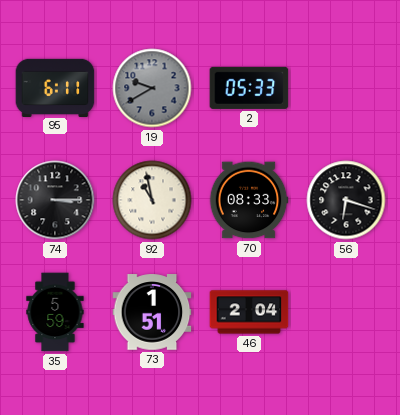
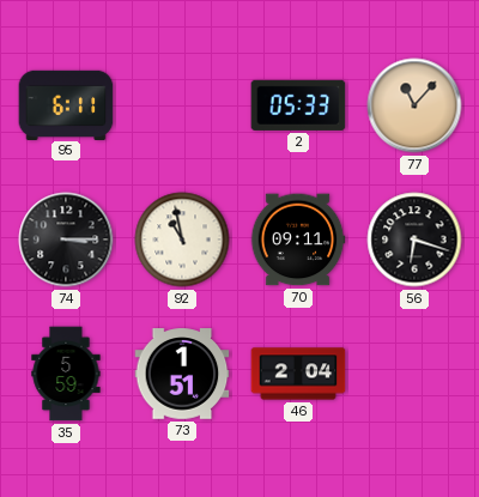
19: 9:40 -> none
77: none -> 11:07
70: 08:33 -> 09:11
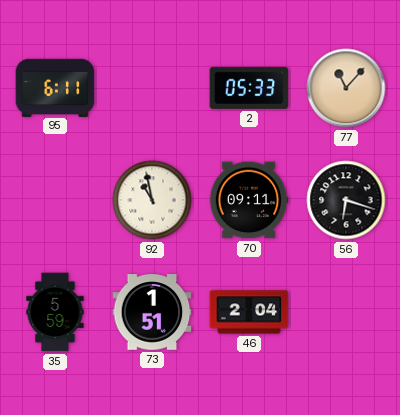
74: 3:15 -> none
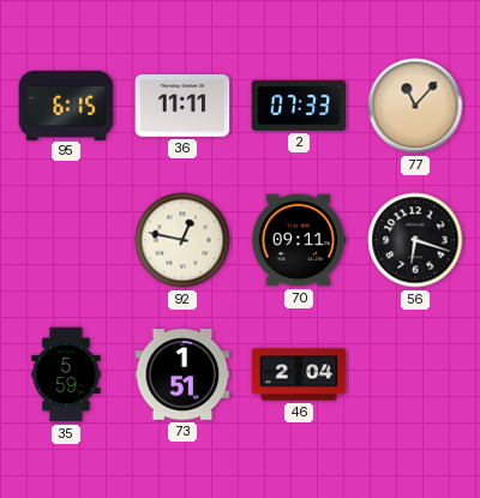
95: 6:11 -> 6:15
36: none -> 11:11
2: 05:33 -> 07:33
92: 10:58 -> 12:47
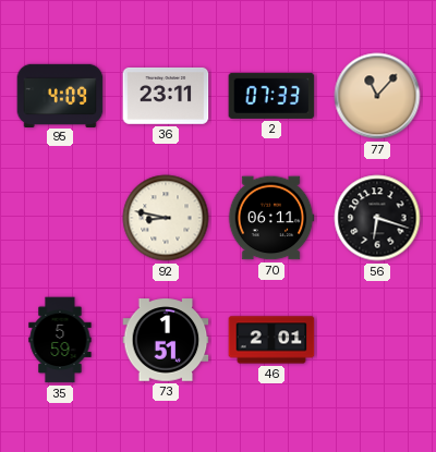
95: 6:15 -> 4:09
36: 11:11 -> 23:11
92: 12:47 -> 8:47
70: 09:11 -> 06:11
46: 2:04 -> 2:01
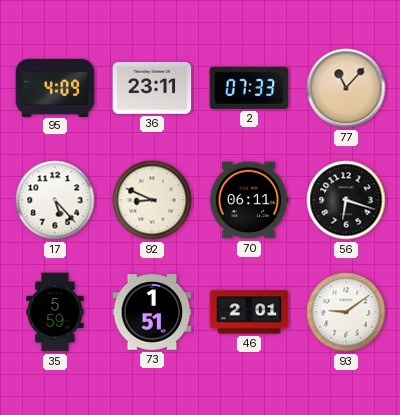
17: none -> 5:23
92: 8:47 -> 8:49
93: none -> 9:09
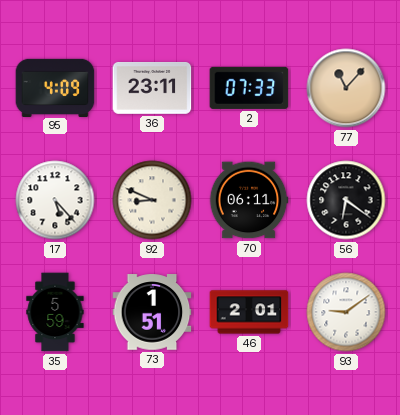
56: 6:18 -> 6:21
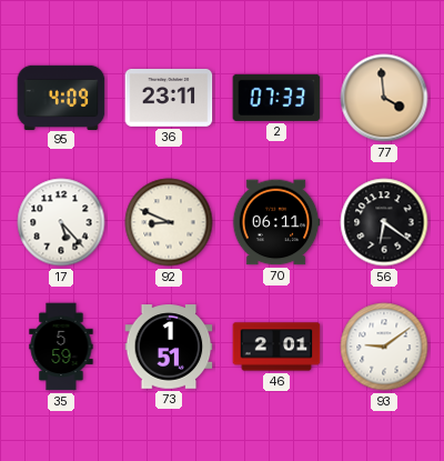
77: 11:07 -> 3:59
